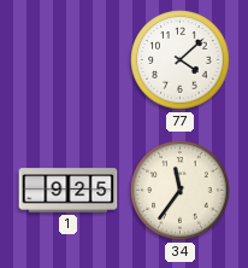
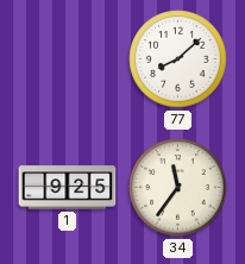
77: 4:08 -> 8:08
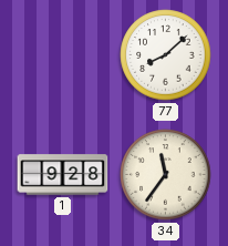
1: 9:25 -> 9:28
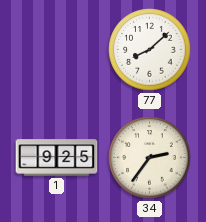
1: 9:28 -> 9:25
34: 11:36 -> 2:36
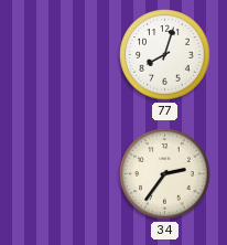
77: 8:08 -> 8:03
1: 9:25 -> none
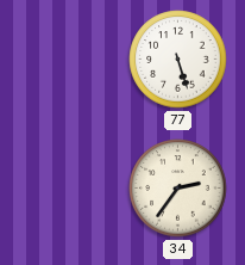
77: 8:03 -> 5:27
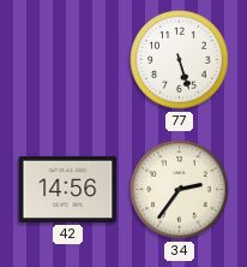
42: none -> 14:56
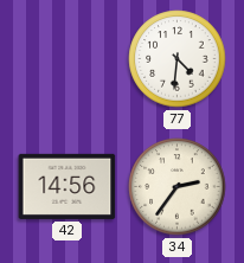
77: 5:27 -> 4:31
